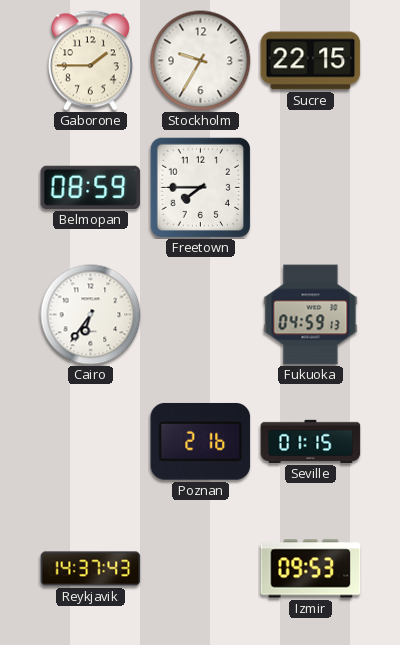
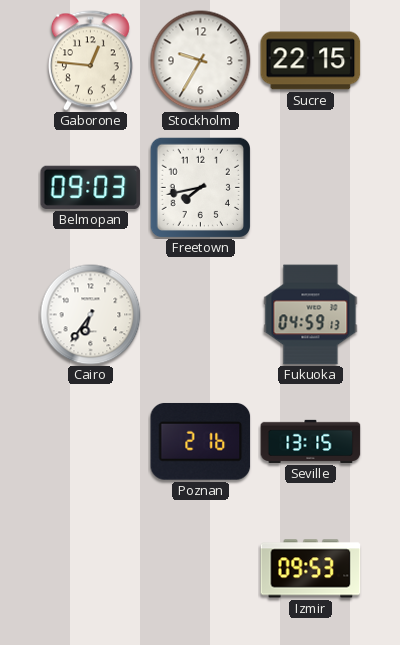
Gaborone: 1:45 -> 12:46
Belmopan: 08:59 -> 09:03
Freetown: 7:45 -> 7:43
Seville: 01:15 -> 13:15
Reykjavik: 14:37 -> none
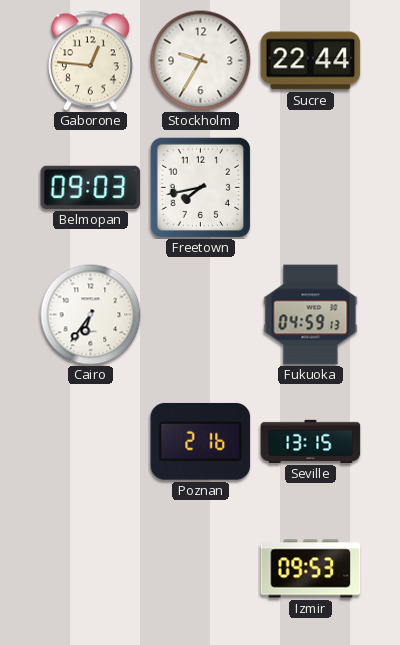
Sucre: 22:15 -> 22:44
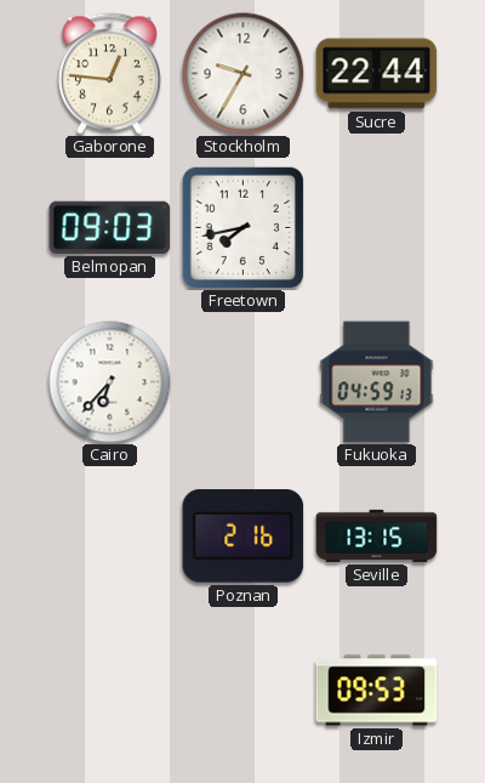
Cairo: 6:36 -> 6:37
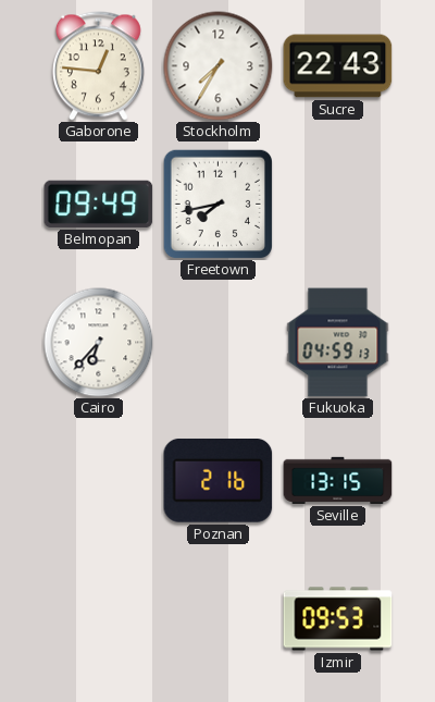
Stockholm: 9:35 -> 7:35
Sucre: 22:44 -> 22:43
Belmopan: 09:03 -> 09:49
